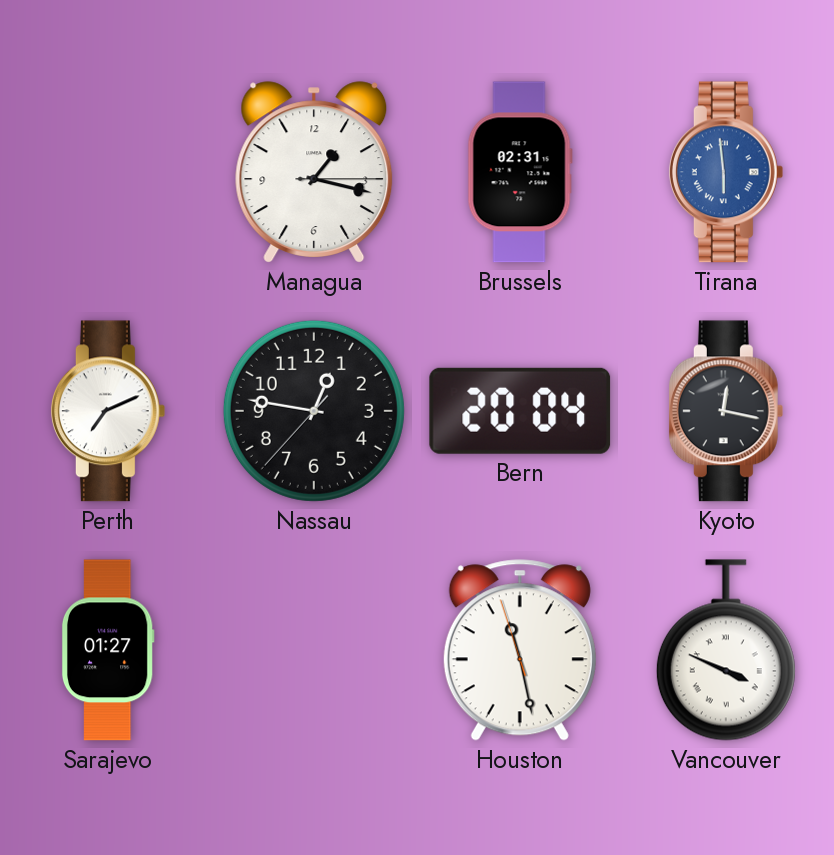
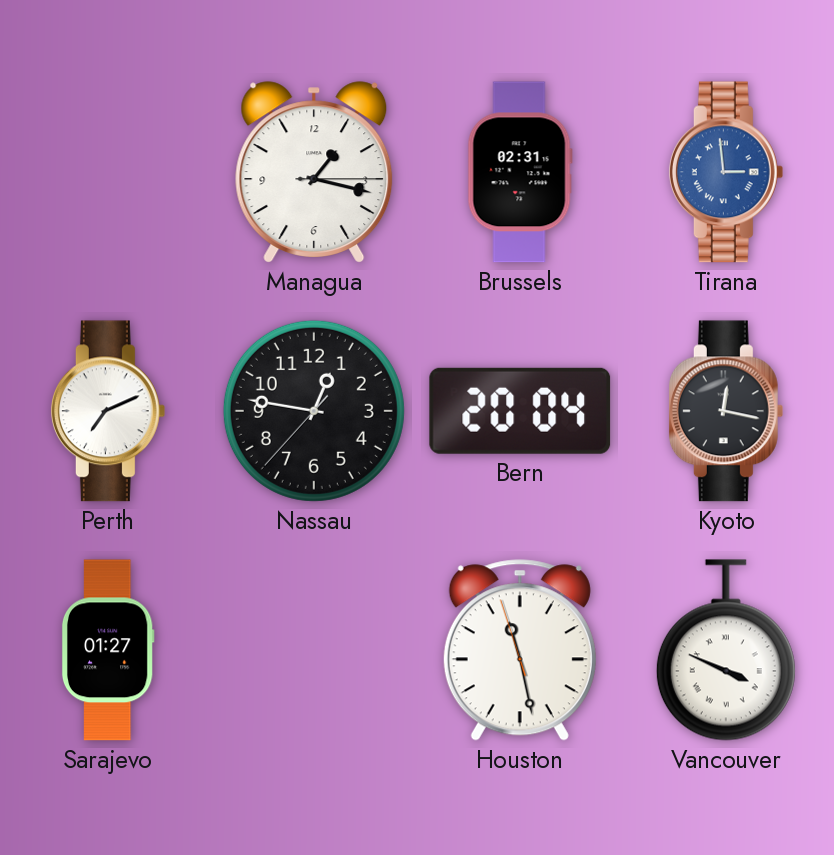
Tirana: 5:59 -> 2:59
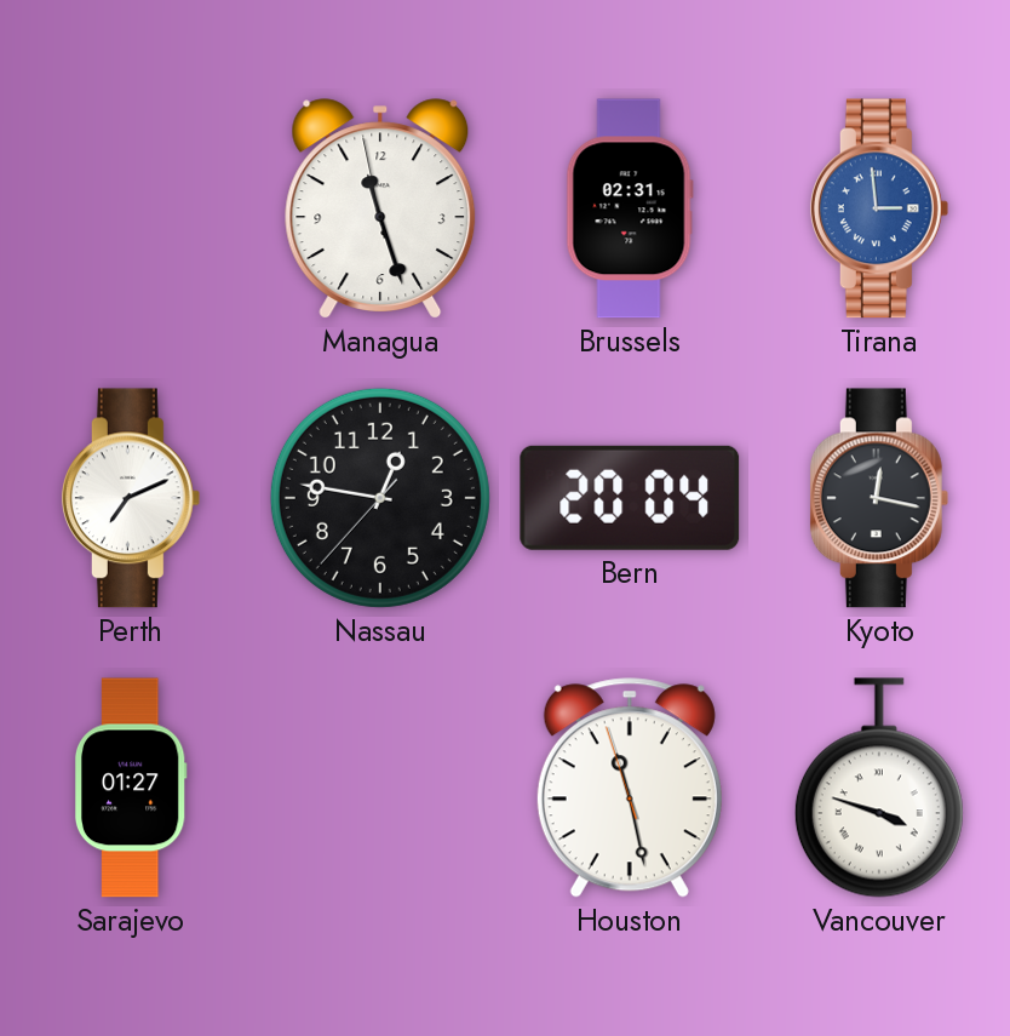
Managua: 1:17 -> 11:26
Vancouver: 3:49 -> 3:48
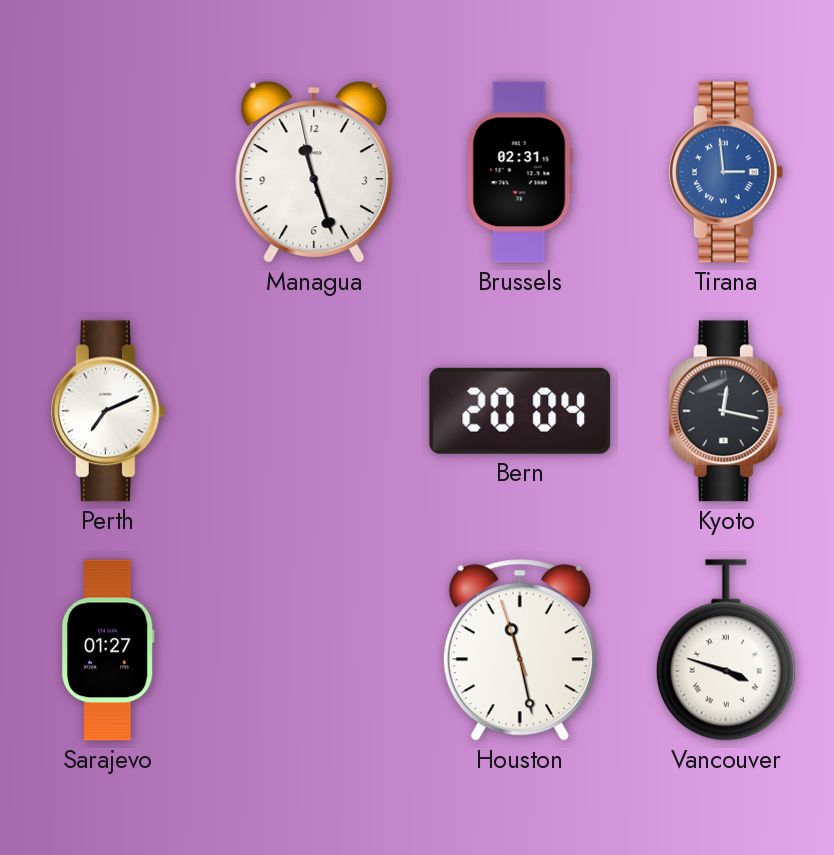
Nassau: 12:46 -> none
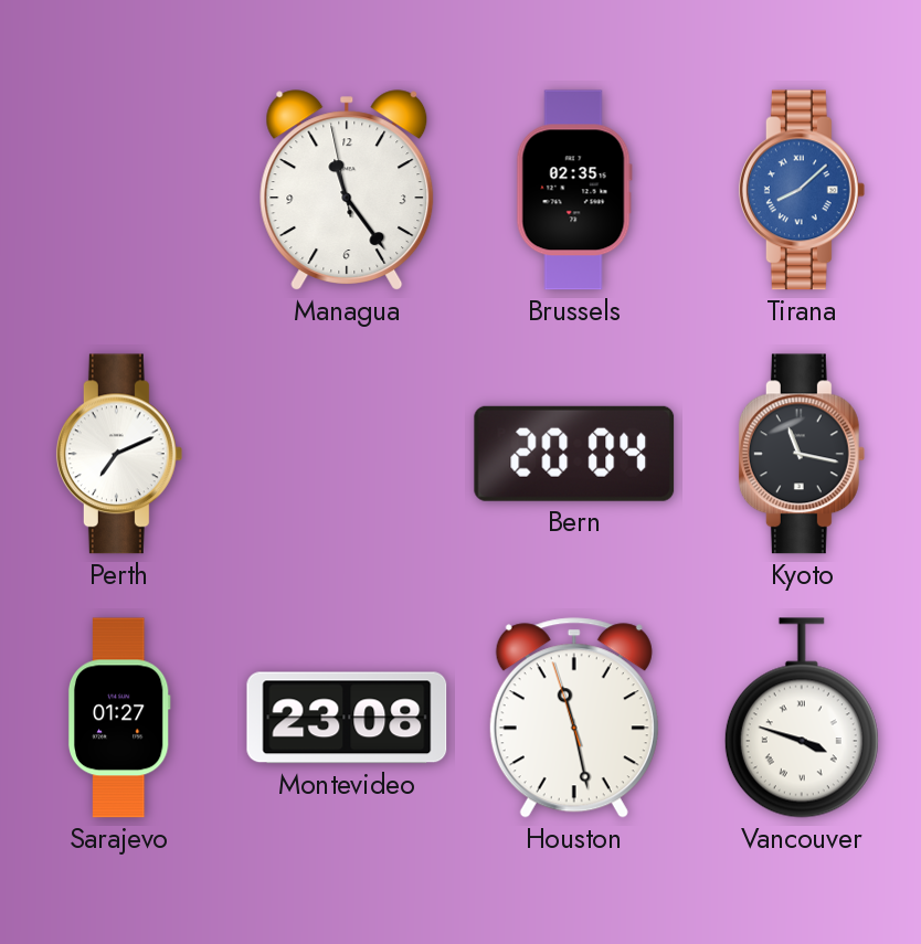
Managua: 11:26 -> 11:23
Brussels: 02:31 -> 02:35
Tirana: 2:59 -> 8:08
Kyoto: 12:17 -> 11:17
Montevideo: none -> 23:08
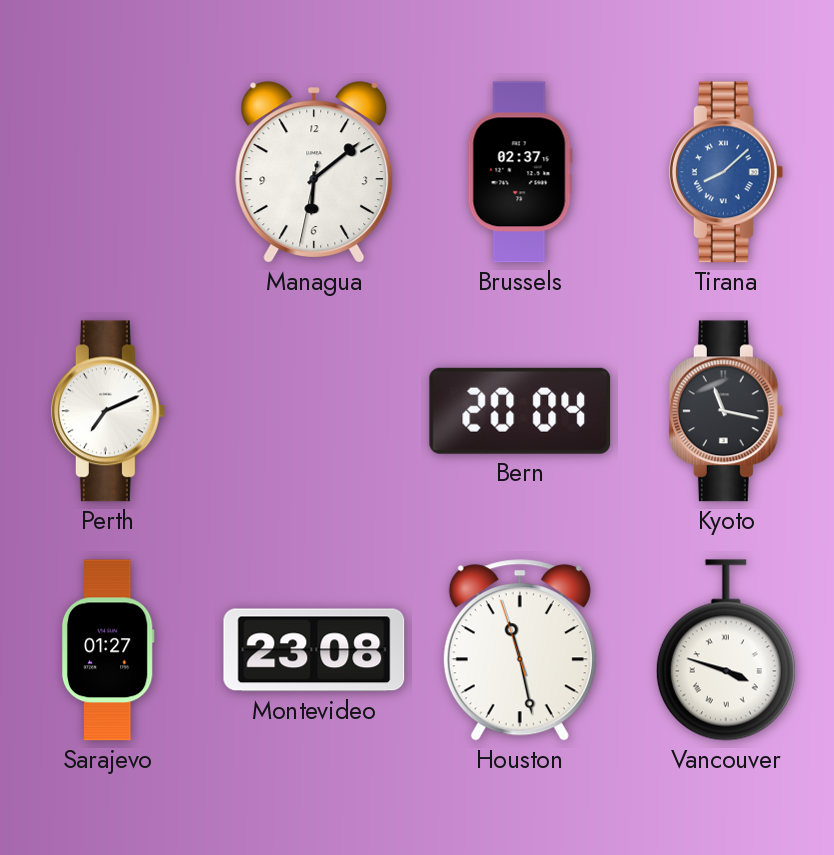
Managua: 11:23 -> 6:08
Brussels: 02:35 -> 02:37
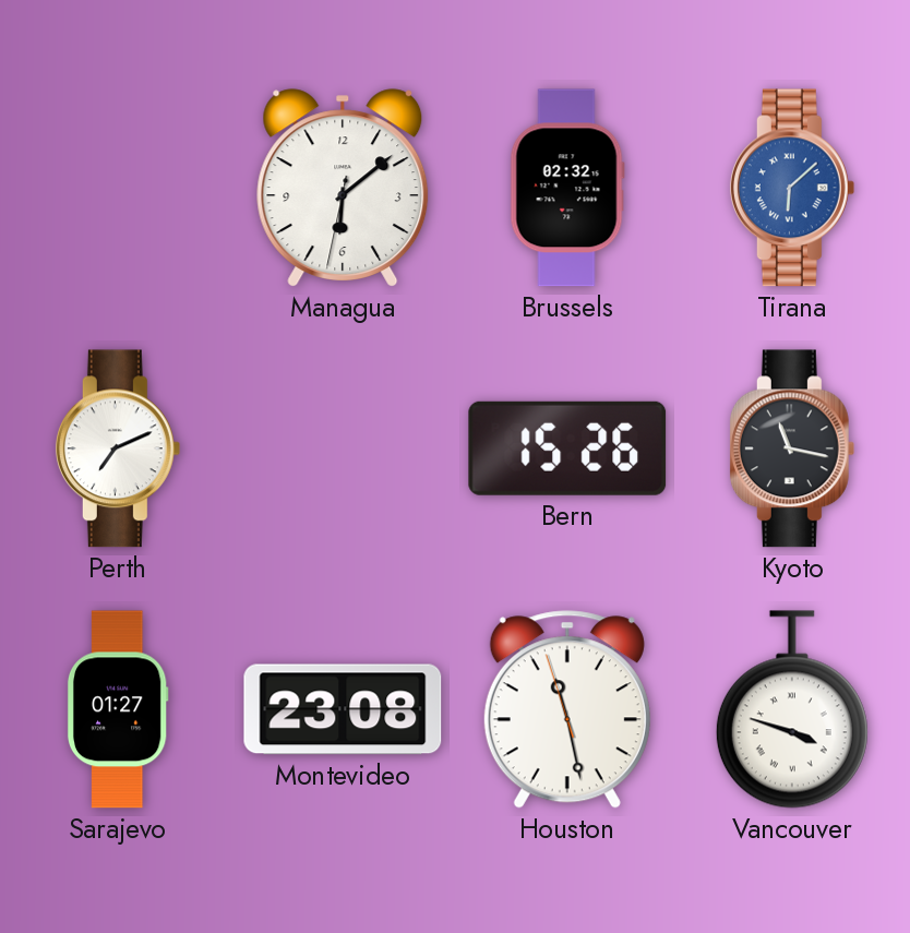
Brussels: 02:37 -> 02:32
Tirana: 8:08 -> 6:08
Bern: 20:04 -> 15:26
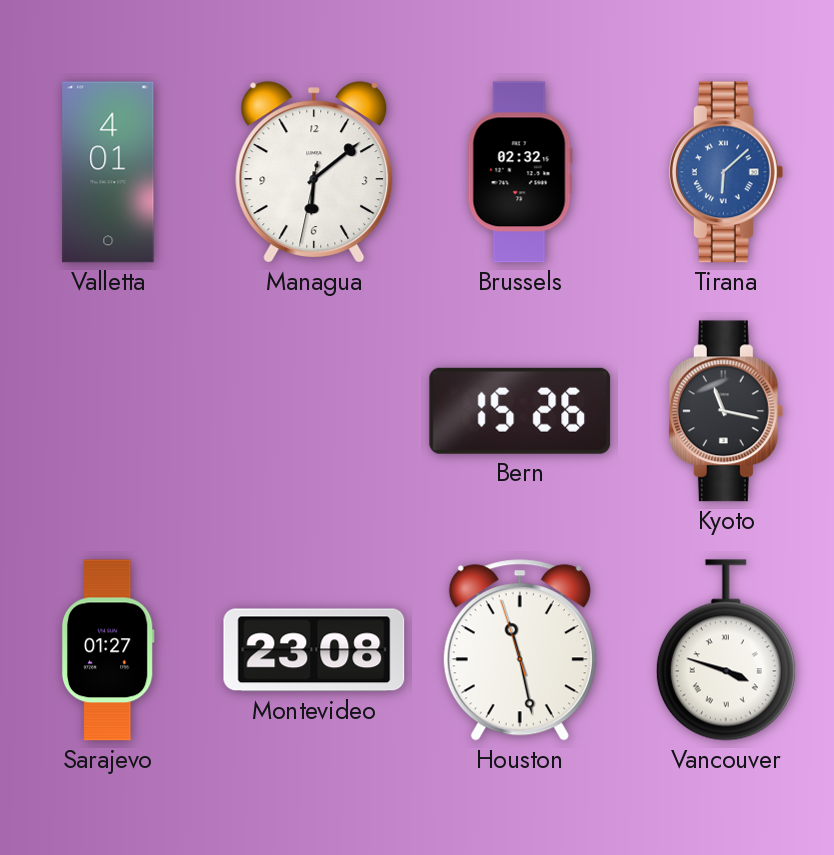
Valletta: none -> 4:01
Perth: 7:11 -> none
